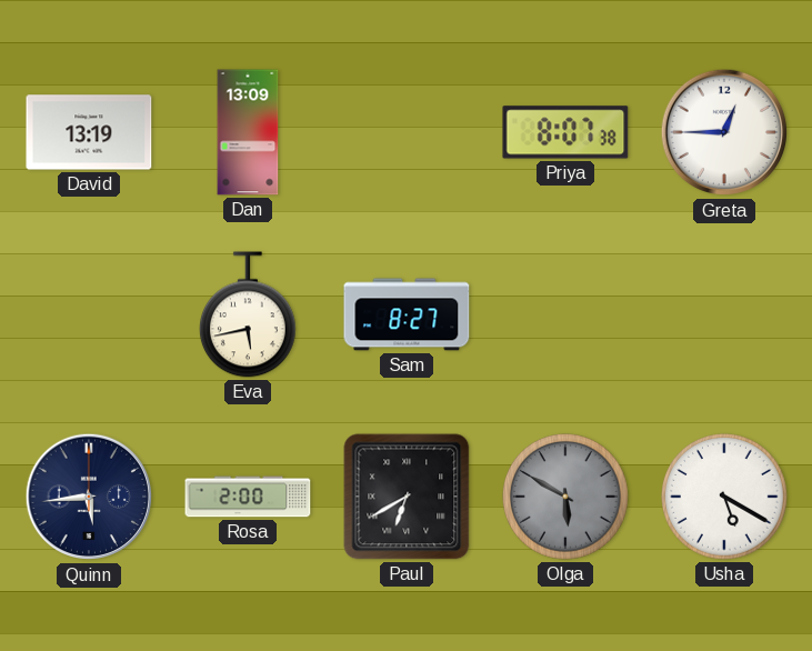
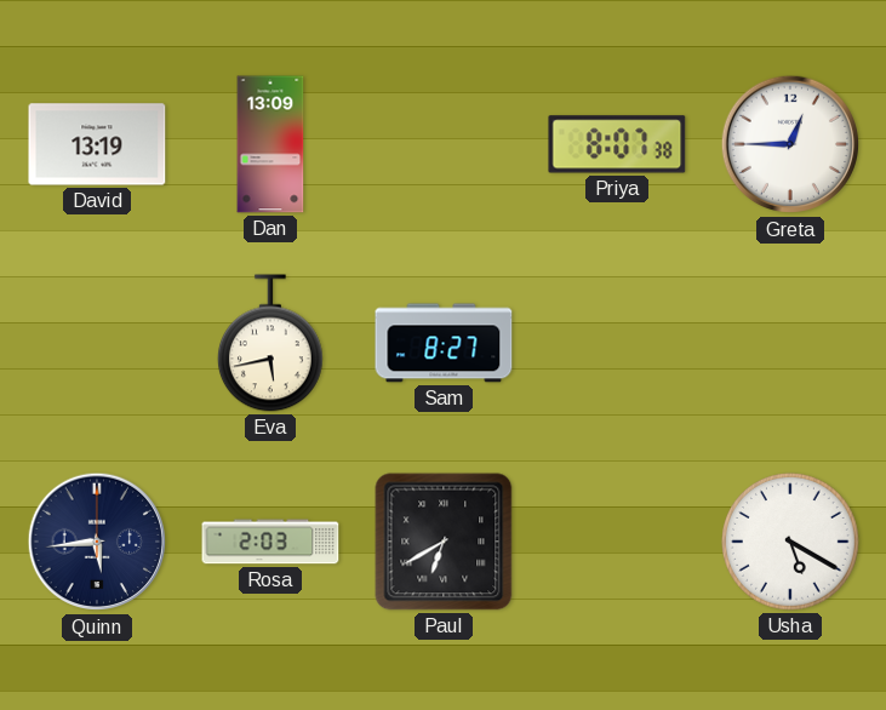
Rosa: 2:00 -> 2:03
Olga: 5:50 -> none
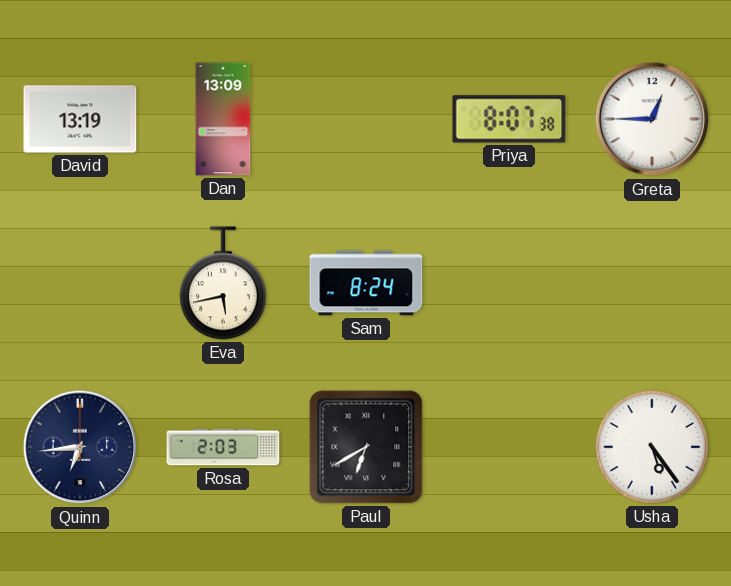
Sam: 8:27 -> 8:24
Quinn: 5:44 -> 6:44
Usha: 5:20 -> 5:24
